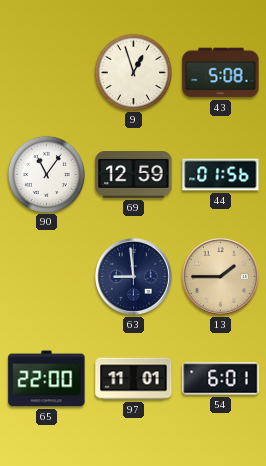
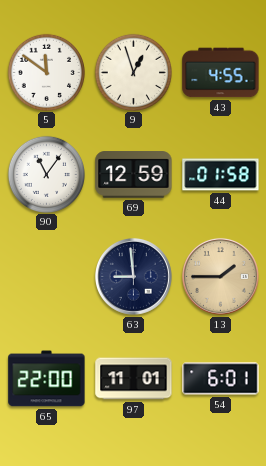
5: none -> 11:51
43: 5:08 -> 4:55
44: 01:56 -> 01:58
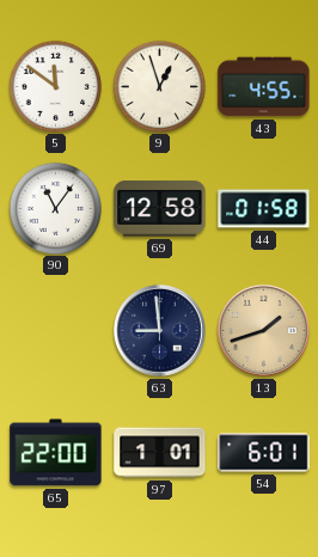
69: 12:59 -> 12:58
13: 1:45 -> 1:42
97: 11:01 -> 1:01
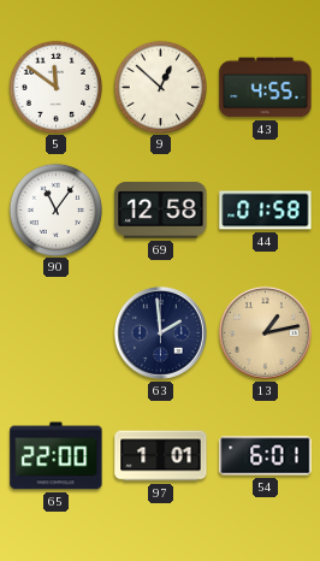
9: 12:57 -> 12:52
63: 8:59 -> 1:59
13: 1:42 -> 1:13
